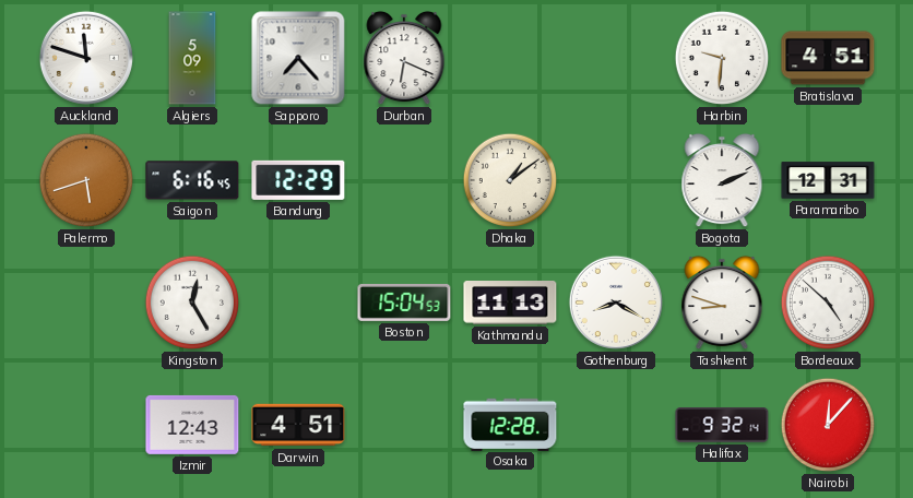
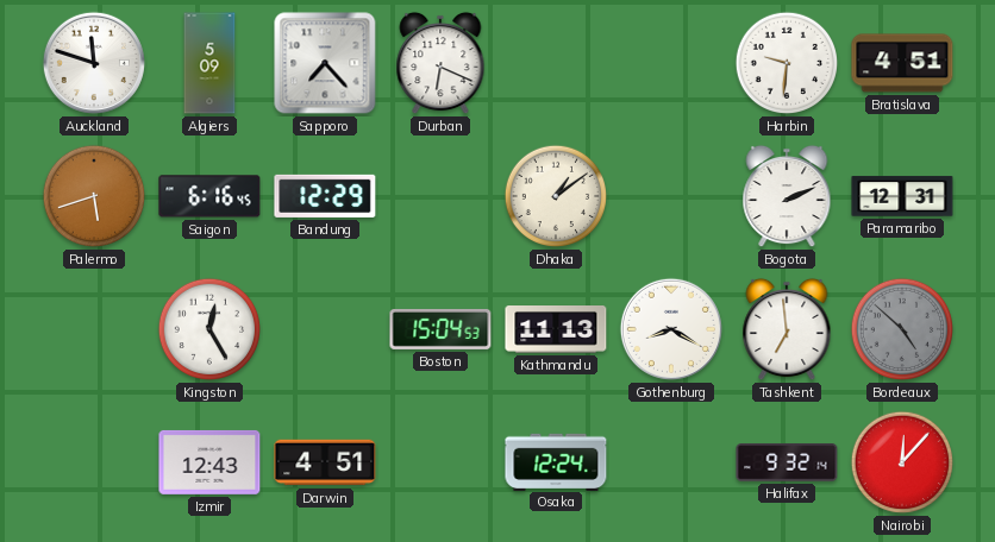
Tashkent: 8:48 -> 6:59
Bordeaux dial: white -> grey
Osaka: 12:28 -> 12:24
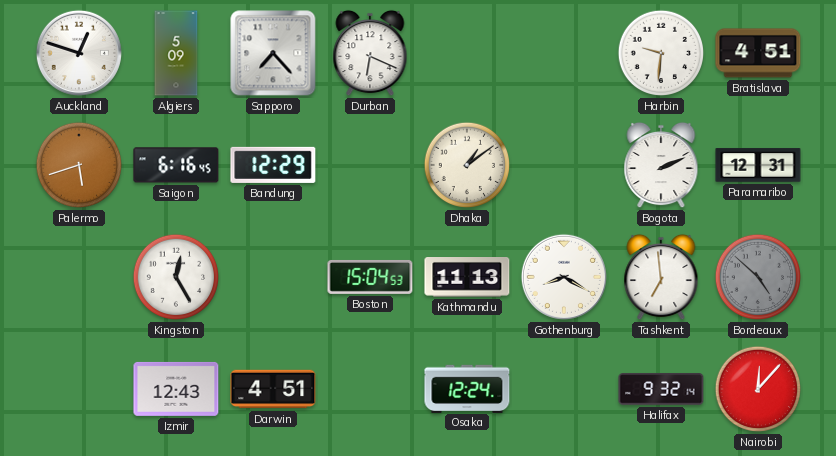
Auckland: 11:48 -> 12:48
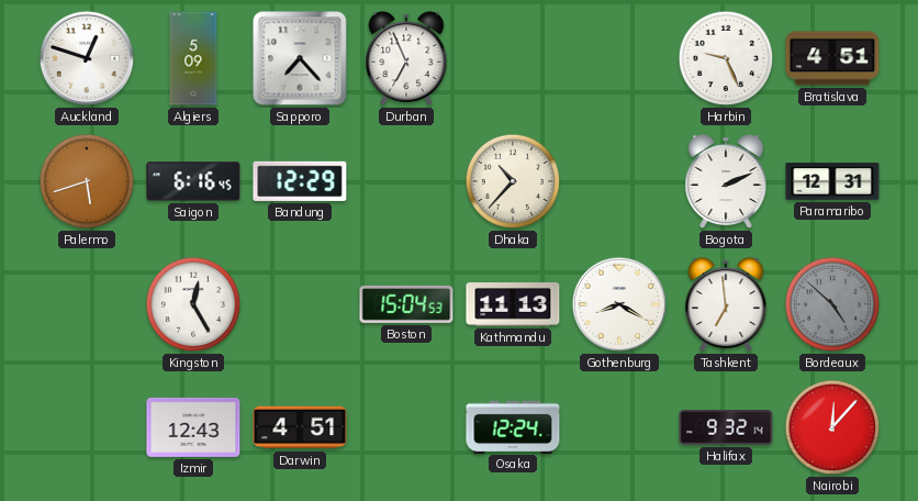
Durban: 6:19 -> 6:56
Harbin: 9:31 -> 9:26
Dhaka: 1:09 -> 10:37
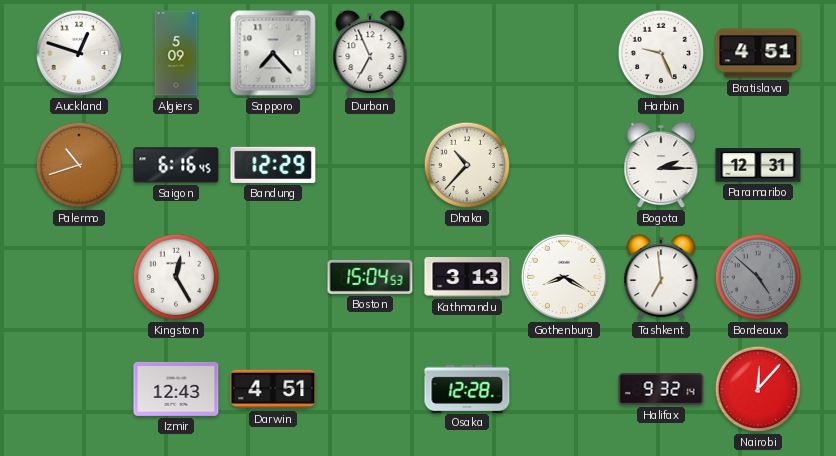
Palermo: 5:42 -> 10:42
Bogota: 2:11 -> 2:15
Kathmandu: 11:13 -> 3:13
Osaka: 12:24 -> 12:28
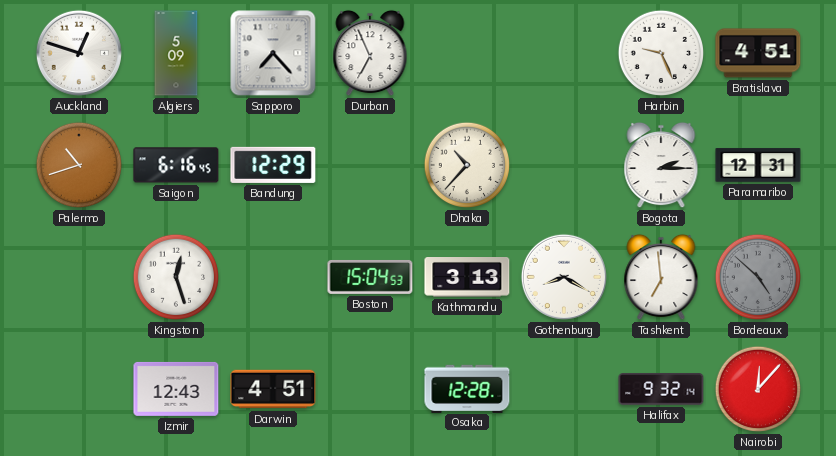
Kingston: 12:25 -> 12:27
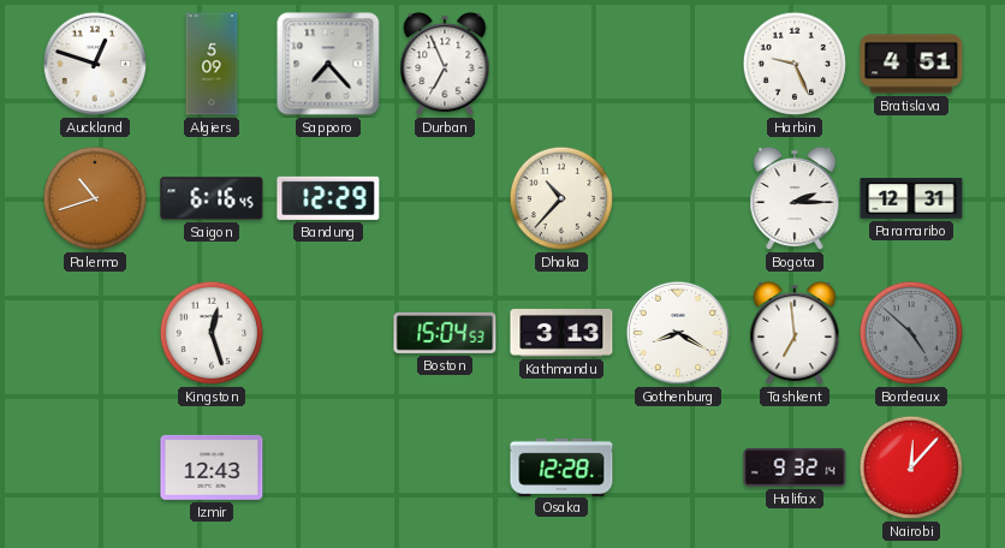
Darwin: 4:51 -> none
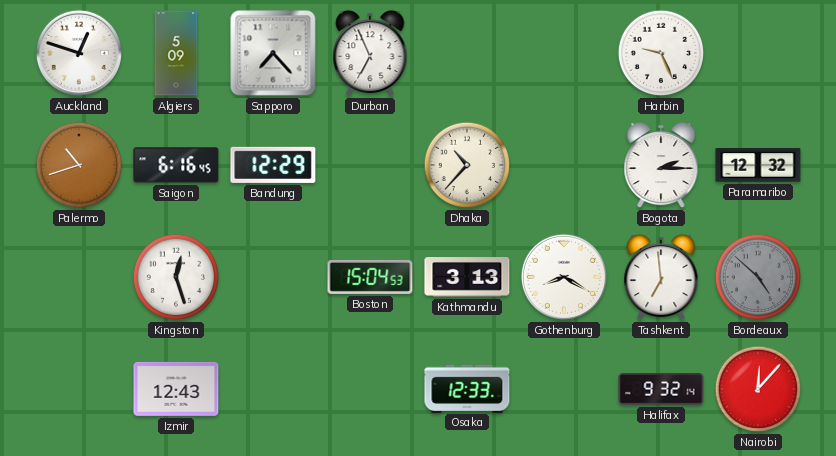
Bratislava: 4:51 -> none
Paramaribo: 12:31 -> 12:32
Osaka: 12:28 -> 12:33
